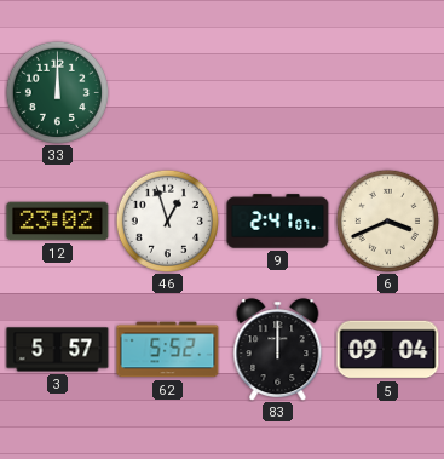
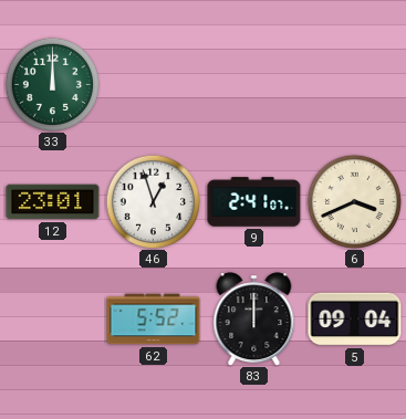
12: 23:02 -> 23:01
3: 5:57 -> none
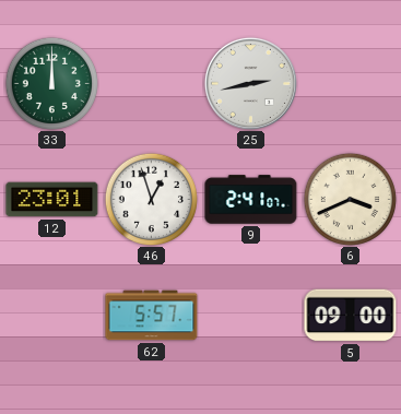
25: none -> 2:43
62: 5:52 -> 5:57
83: 12:00 -> none
5: 09:04 -> 09:00
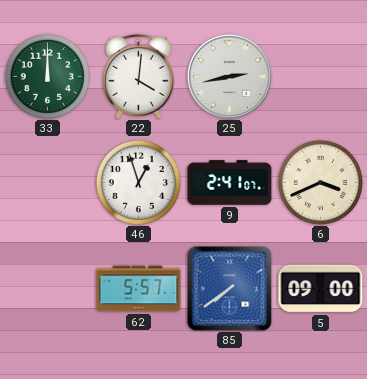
22: none -> 4:01
12: 23:01 -> none
85: none -> 7:39
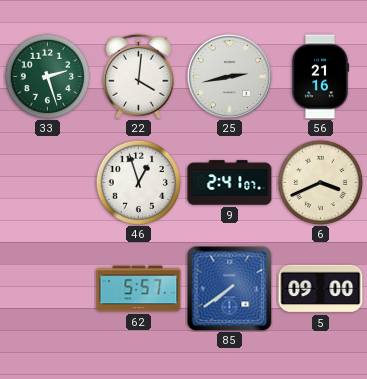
33: 12:00 -> 2:27
56: none -> 21:16
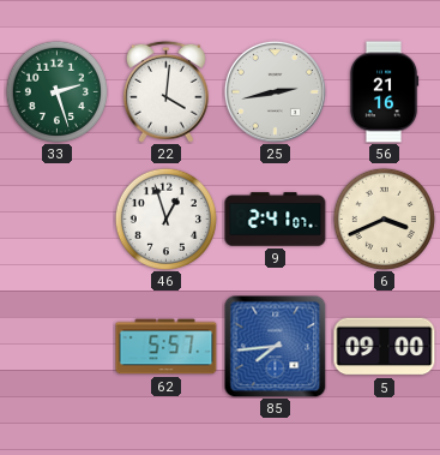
85: 7:39 -> 7:44
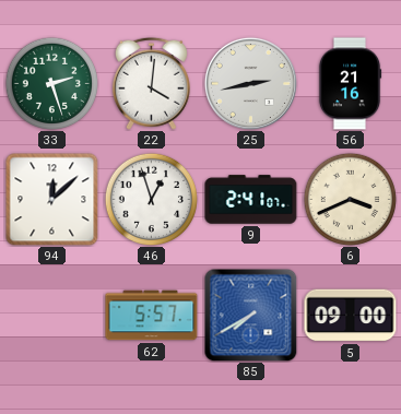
94: none -> 12:08
85: 7:44 -> 7:40
